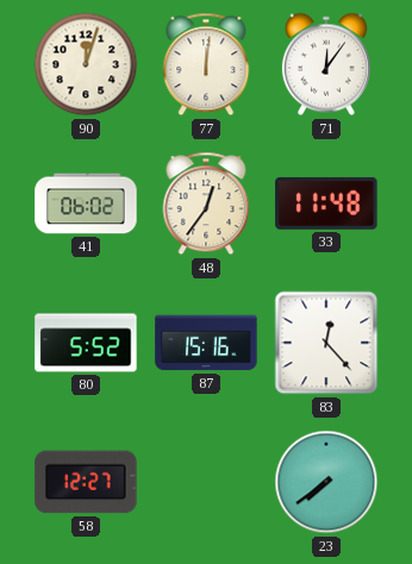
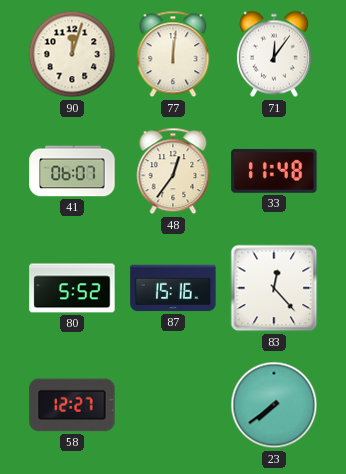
41: 06:02 -> 06:07
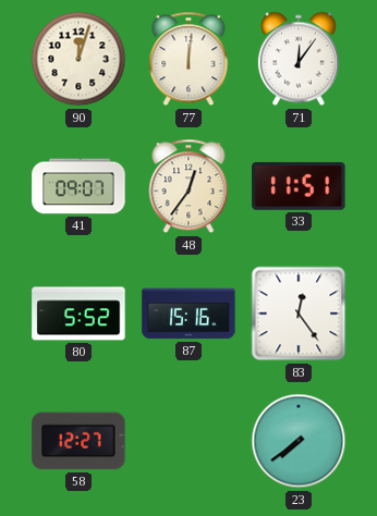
41: 06:07 -> 09:07
33: 11:48 -> 11:51
83: 12:23 -> 12:24
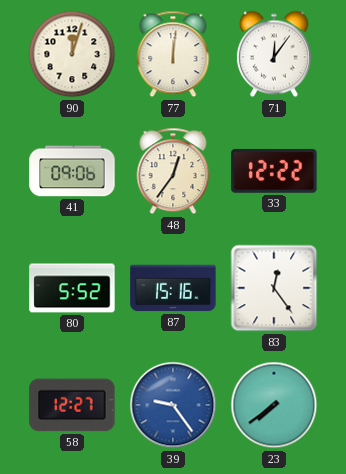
41: 09:07 -> 09:06
33: 11:51 -> 12:22
39: none -> 9:24
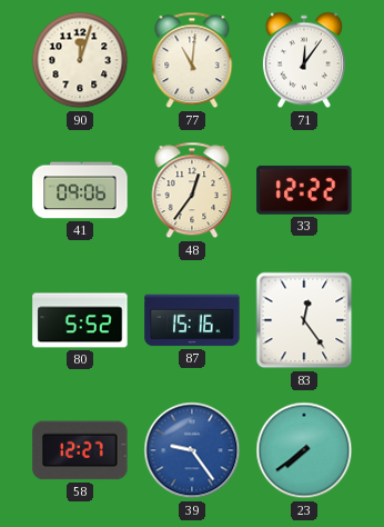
77: 12:01 -> 11:01
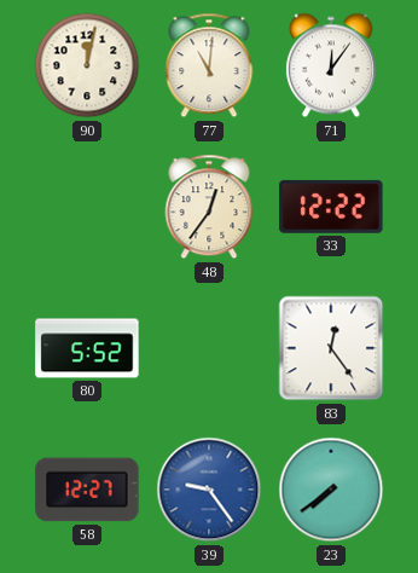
90: 12:03 -> 12:02
41: 09:06 -> none
87: 15:16 -> none
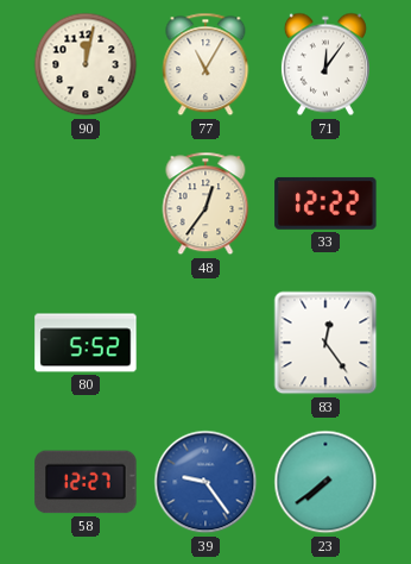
77: 11:01 -> 11:05
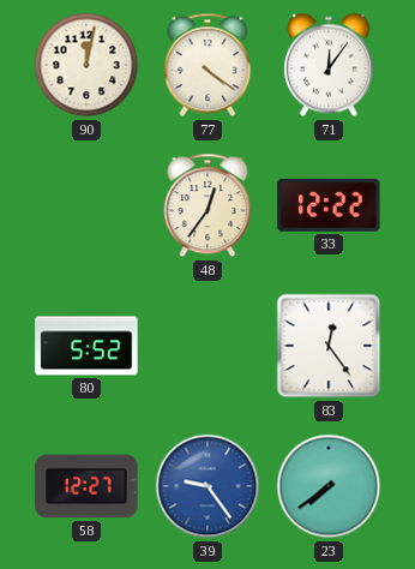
77: 11:05 -> 4:21
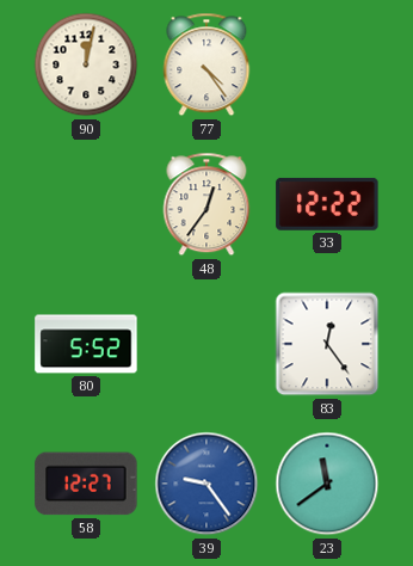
77: 4:21 -> 4:24
71: 12:06 -> none
23: 7:39 -> 11:39
